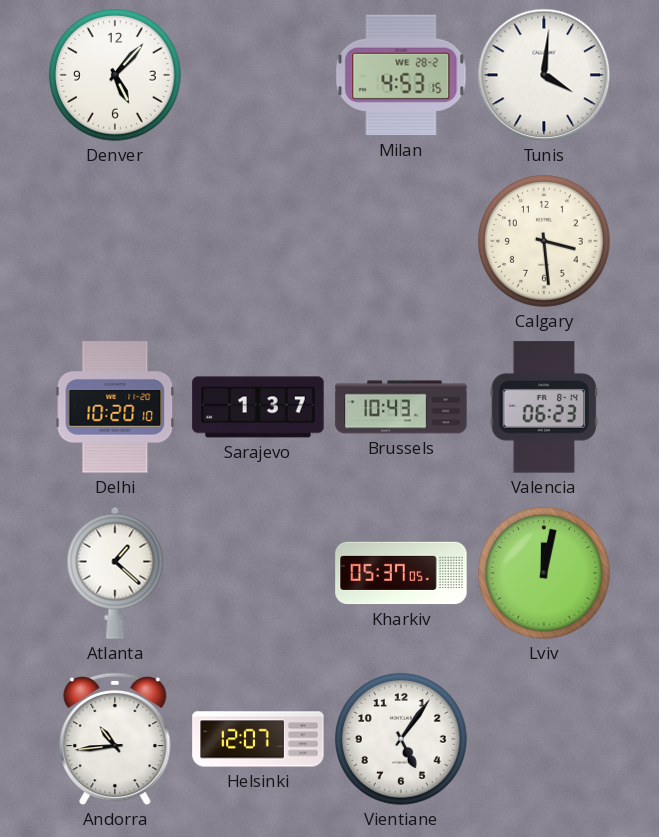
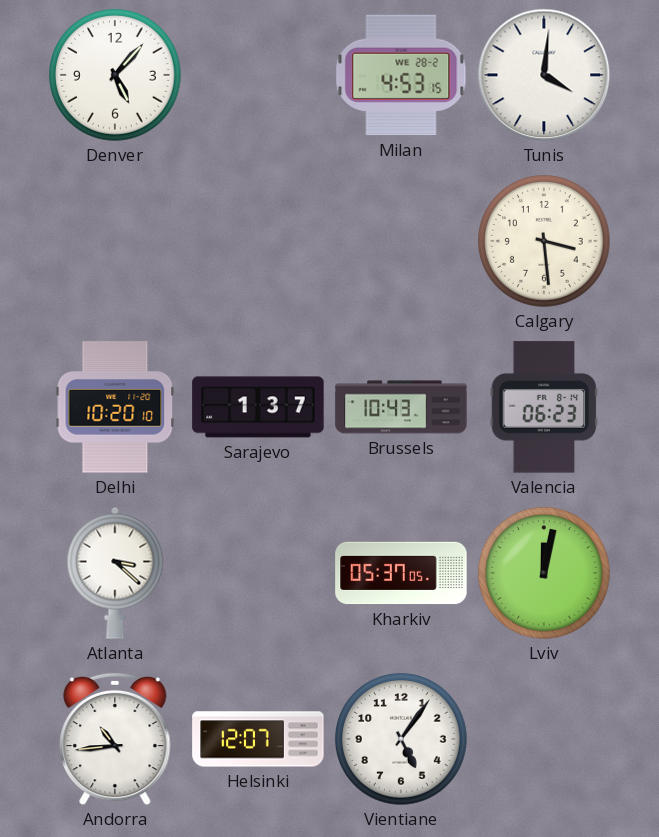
Atlanta: 1:22 -> 3:22
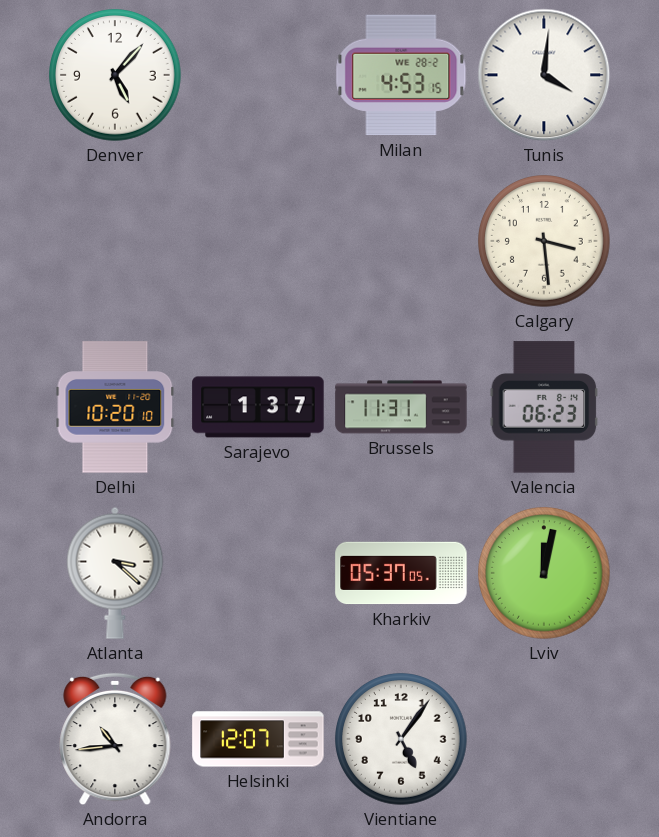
Brussels: 10:43 -> 11:31
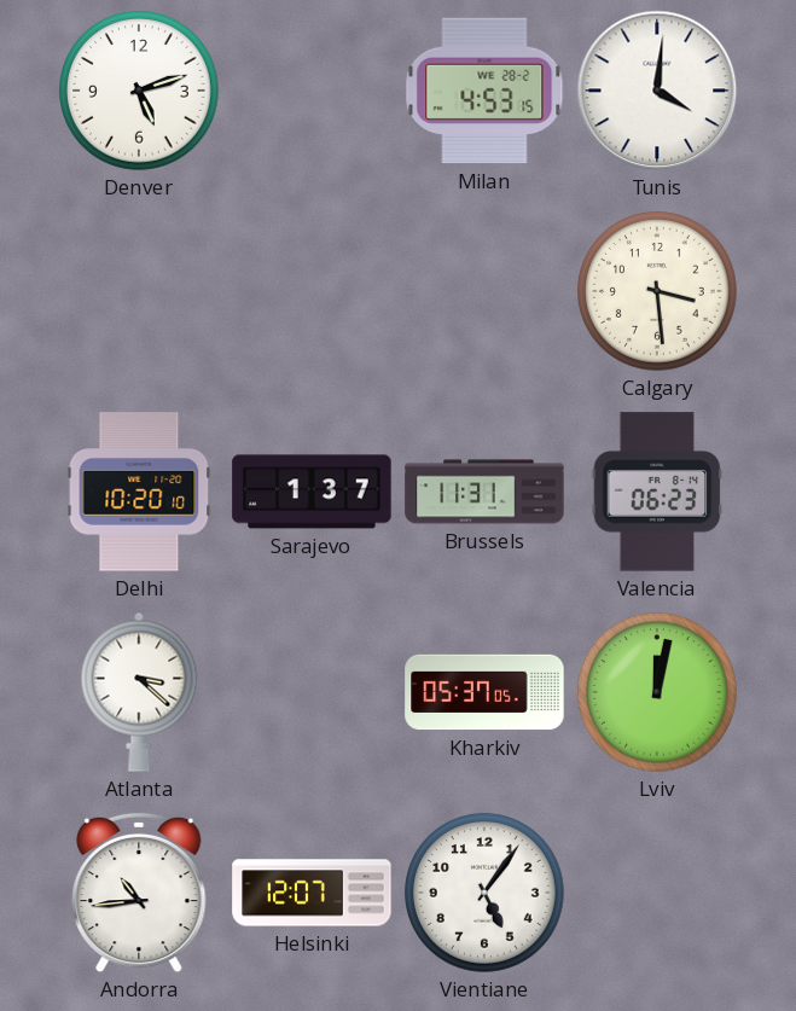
Denver: 5:07 -> 5:12
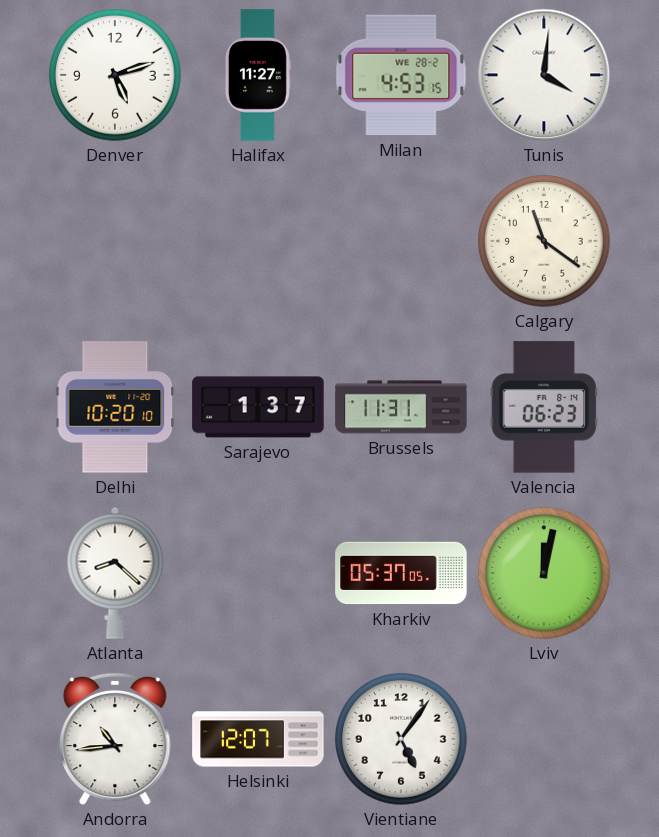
Halifax: none -> 11:27
Calgary: 3:29 -> 11:21
Atlanta: 3:22 -> 8:22
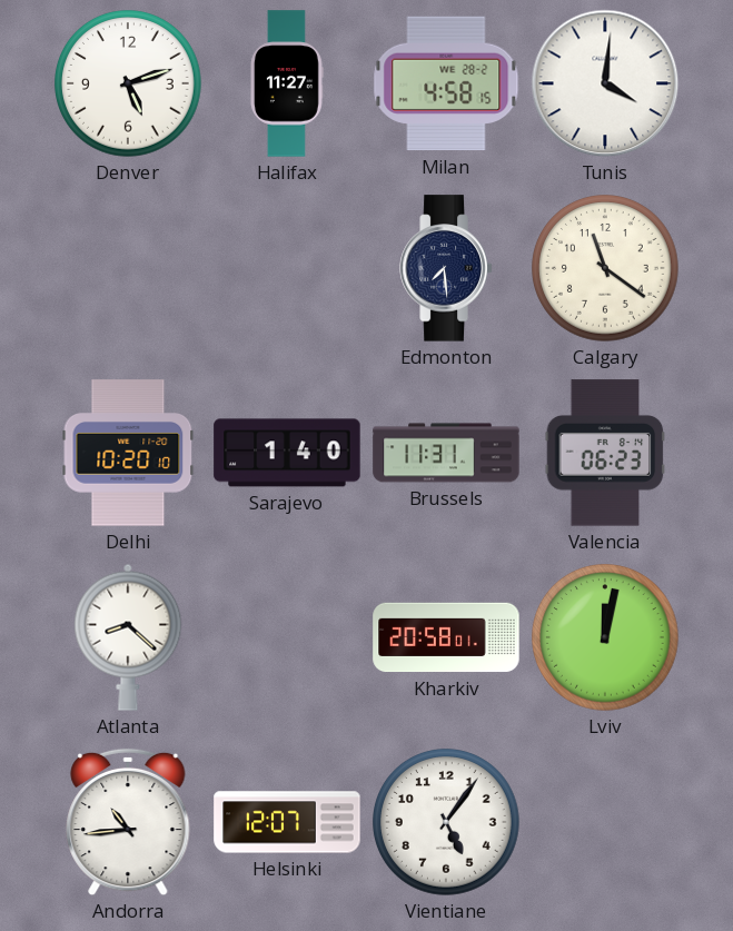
Milan: 4:53 -> 4:58
Edmonton: none -> 7:29
Sarajevo: 1:37 -> 1:40
Kharkiv: 05:37 -> 20:58
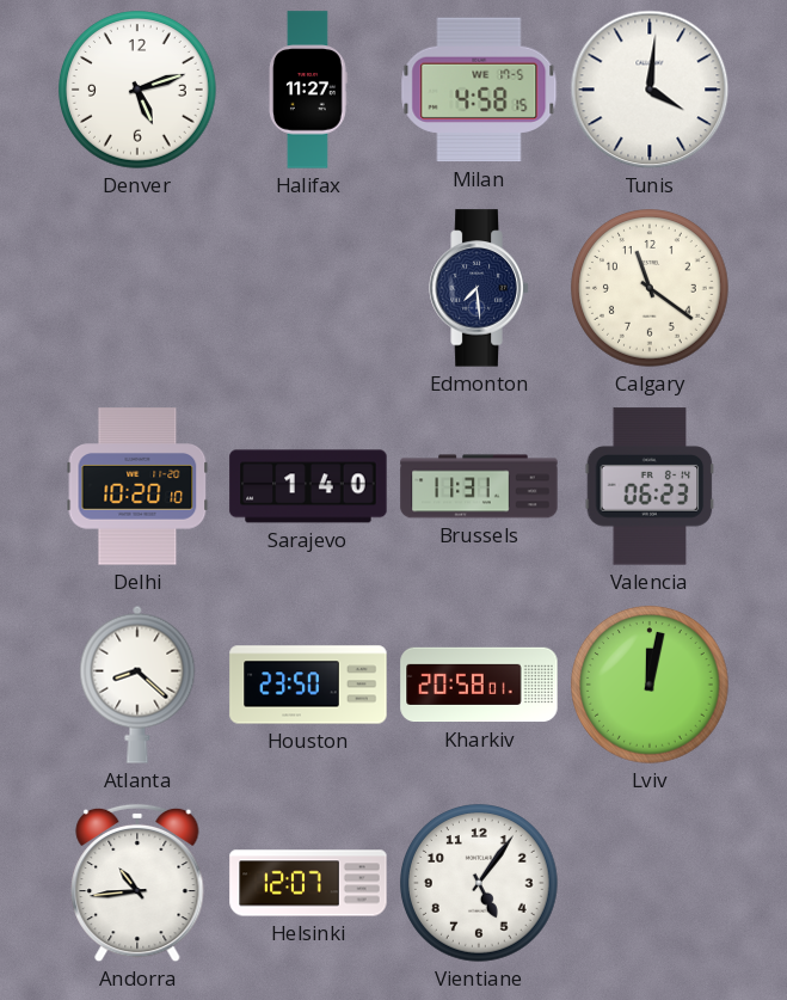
Milan date: WE 28-2 -> WE 17-5
Houston: none -> 23:50
